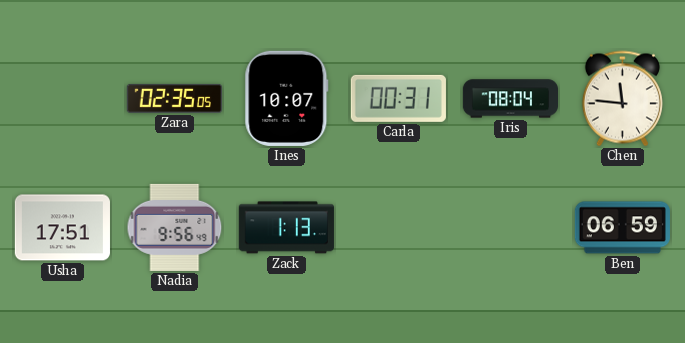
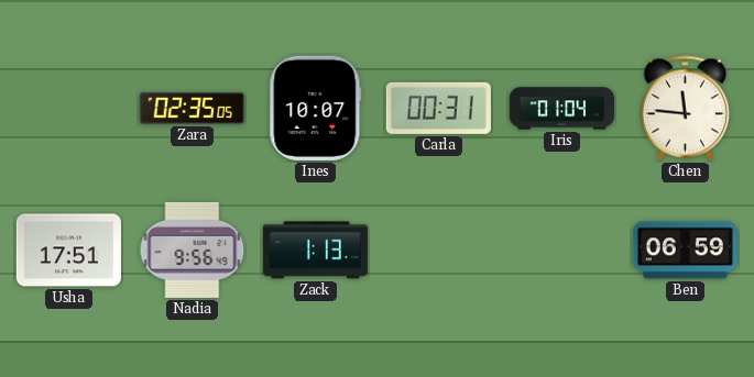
Iris: 08:04 -> 01:04
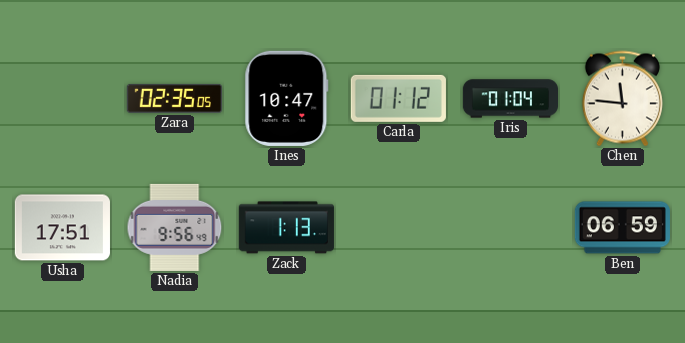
Ines: 10:07 -> 10:47
Carla: 00:31 -> 01:12
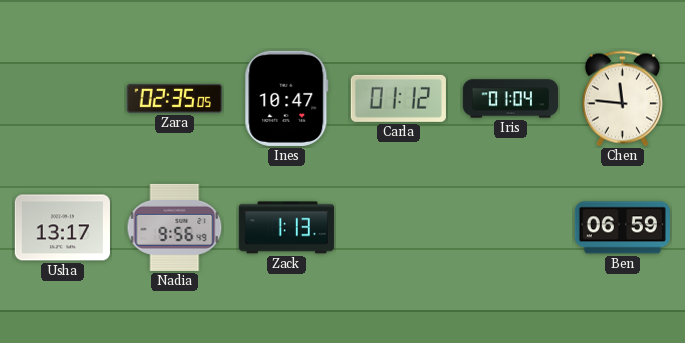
Usha: 17:51 -> 13:17
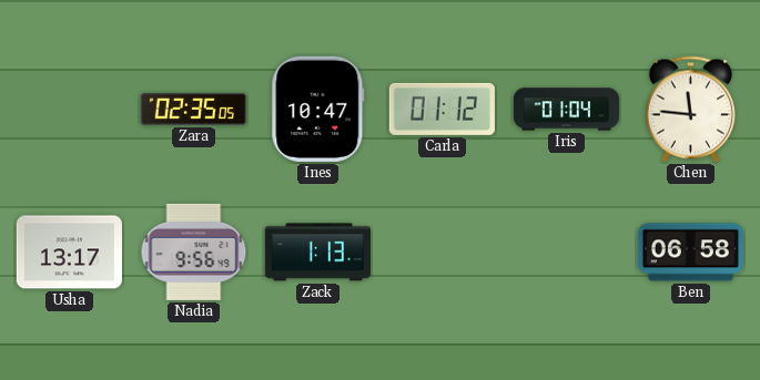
Ben: 06:59 -> 06:58
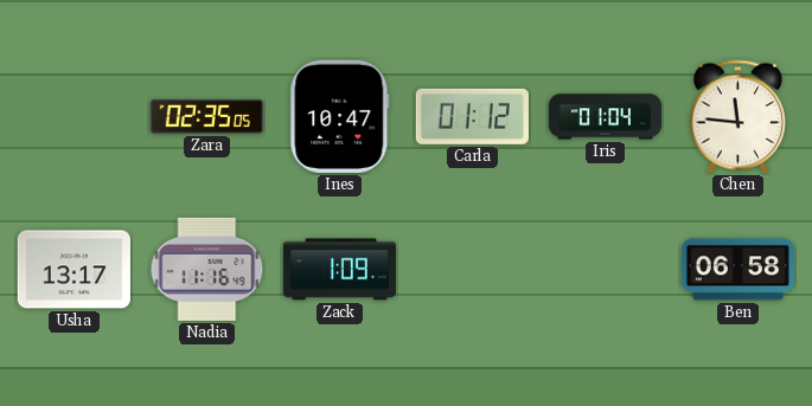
Nadia: 9:56 -> 11:16
Zack: 1:13 -> 1:09
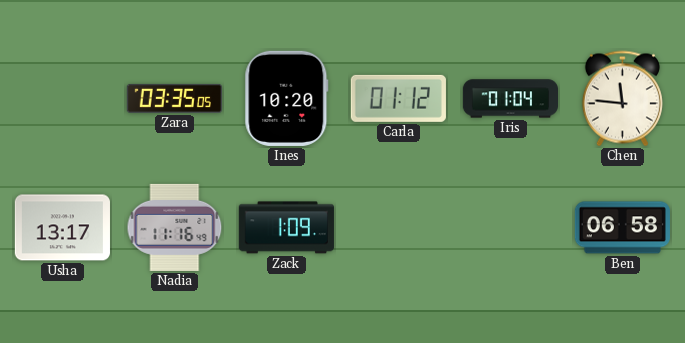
Zara: 02:35 -> 03:35
Ines: 10:47 -> 10:20
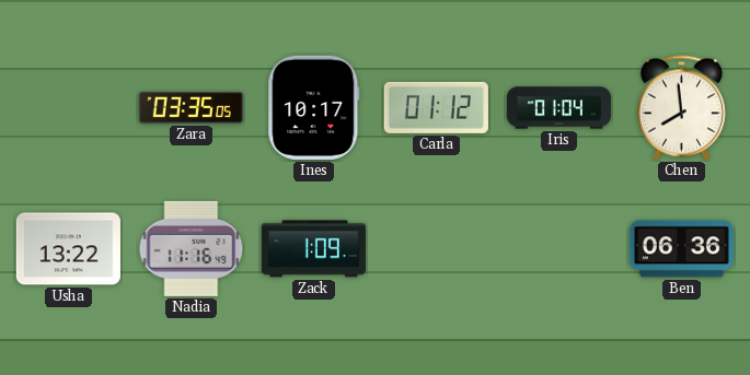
Ines: 10:20 -> 10:17
Chen: 11:46 -> 7:59
Usha: 13:17 -> 13:22
Ben: 06:58 -> 06:36
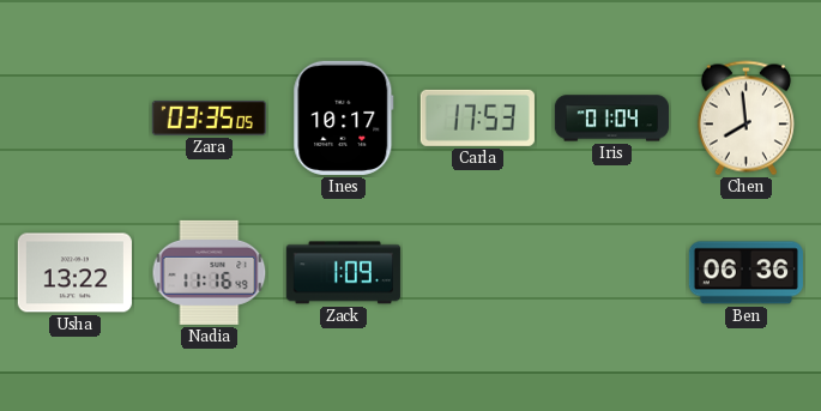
Carla: 01:12 -> 17:53
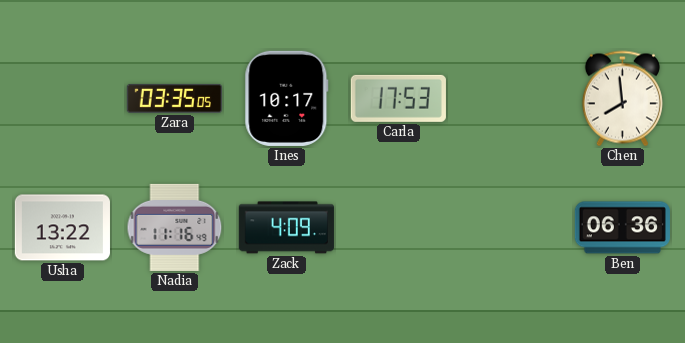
Iris: 01:04 -> none
Zack: 1:09 -> 4:09
